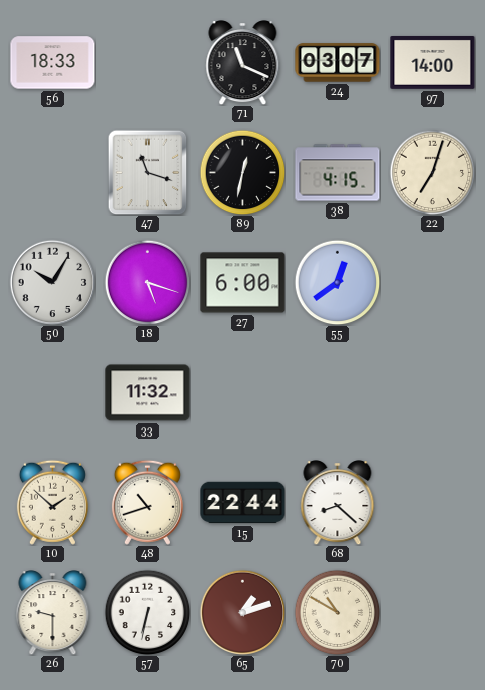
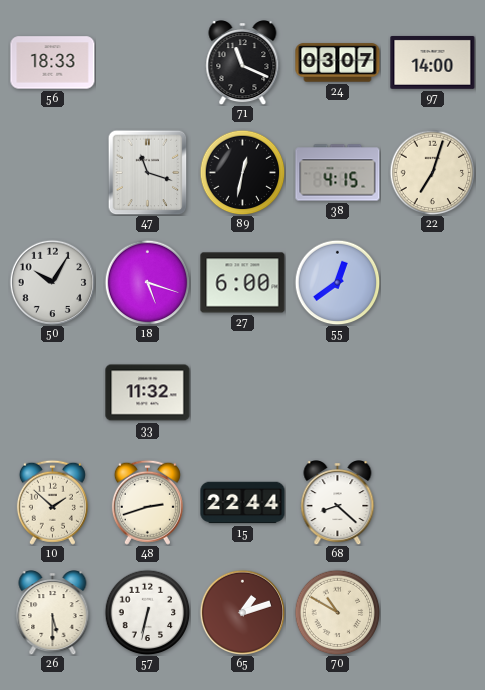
48: 10:42 -> 2:42
26: 9:30 -> 5:30
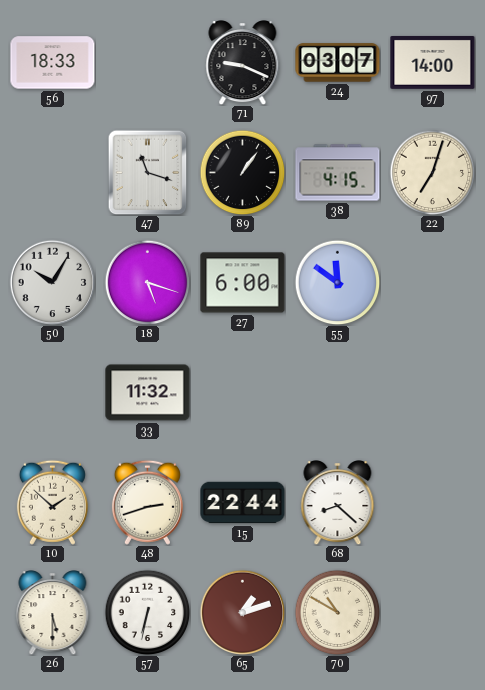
71: 11:19 -> 9:19
89: 12:32 -> 1:06
55: 12:39 -> 11:51
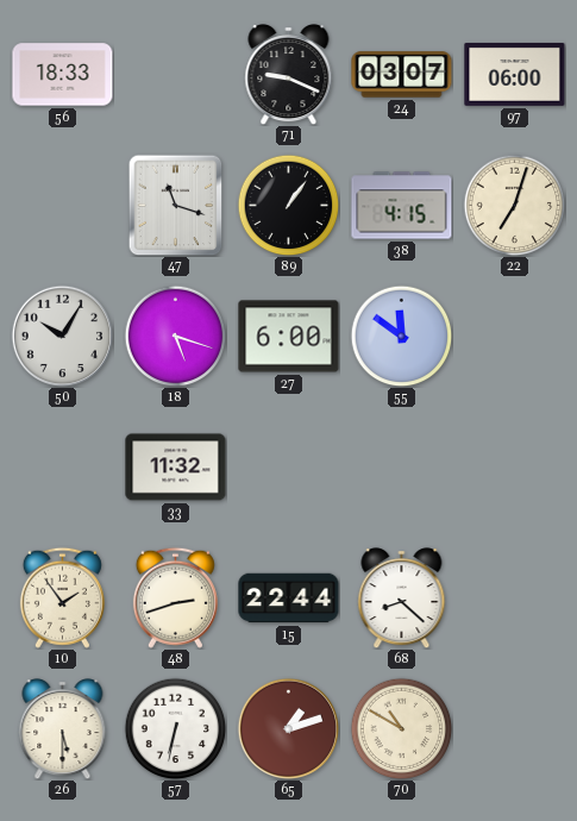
97: 14:00 -> 06:00
10: 1:52 -> 1:54
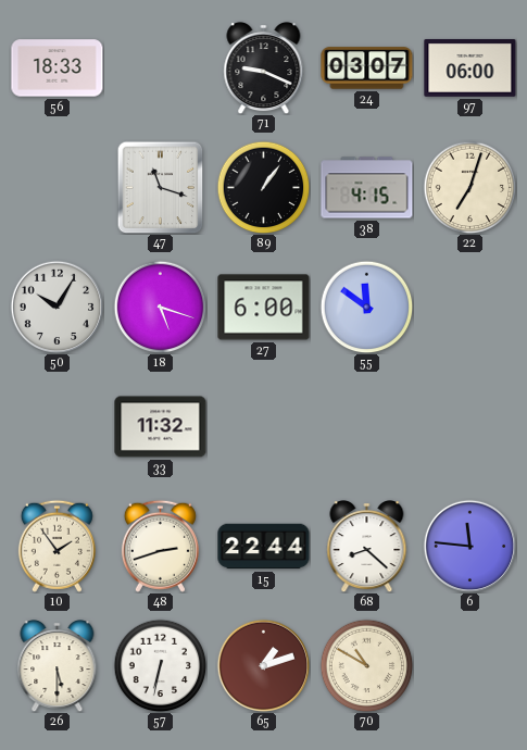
6: none -> 11:46
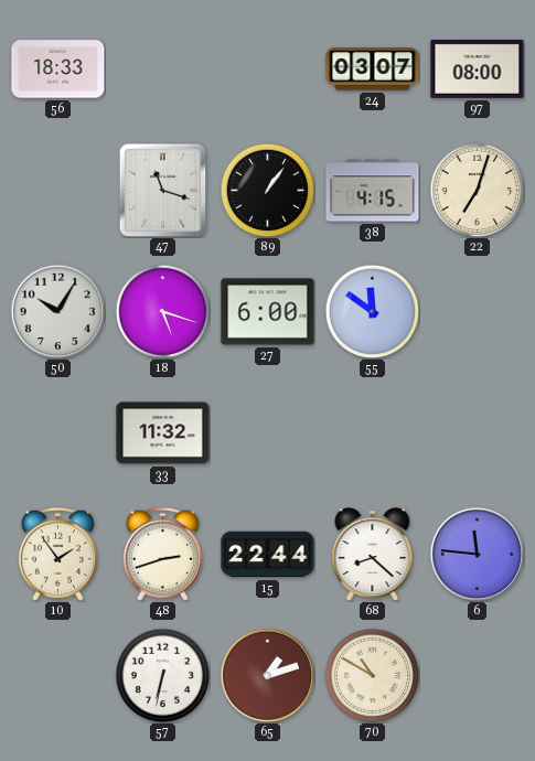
71: 9:19 -> none
97: 06:00 -> 08:00
26: 5:30 -> none
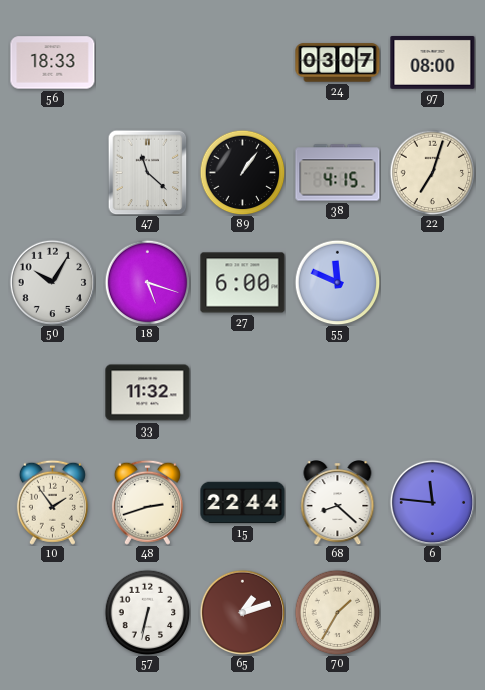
47: 11:18 -> 11:22
55: 11:51 -> 11:49
70: 10:50 -> 1:35
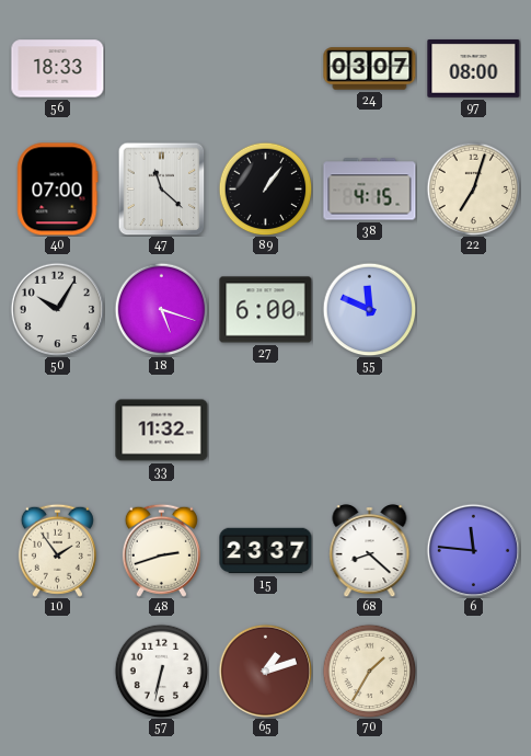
40: none -> 07:00
15: 22:44 -> 23:37
